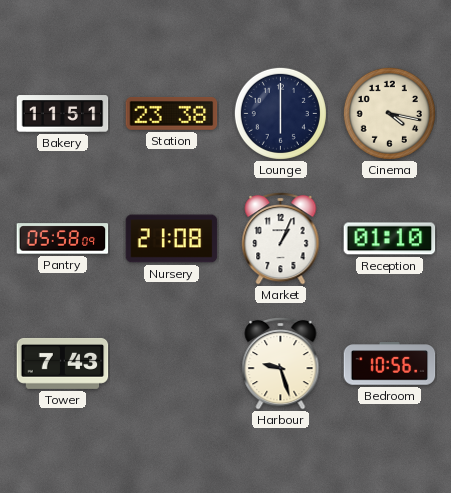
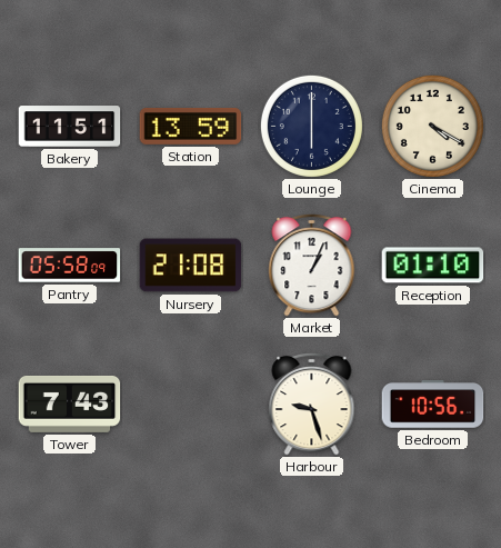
Station: 23:38 -> 13:59
Cinema: 4:17 -> 4:20
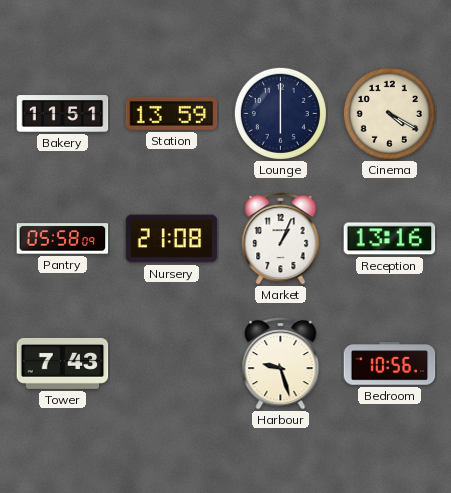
Reception: 01:10 -> 13:16
